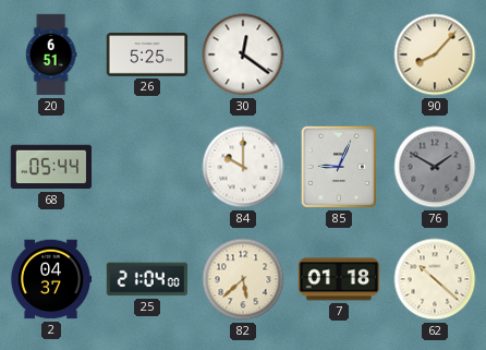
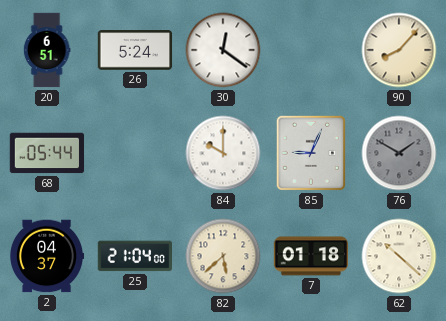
26: 5:25 -> 5:24
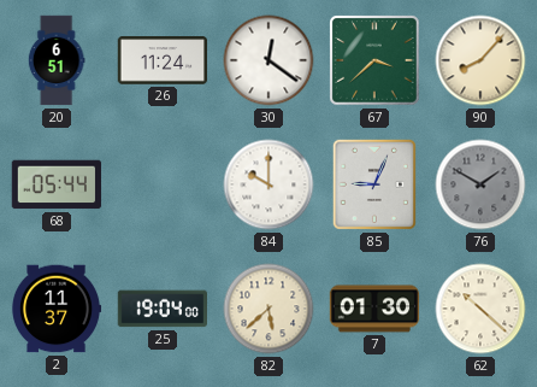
26: 5:24 -> 11:24
67: none -> 3:38
2: 04:37 -> 11:37
25: 21:04 -> 19:04
7: 01:18 -> 01:30
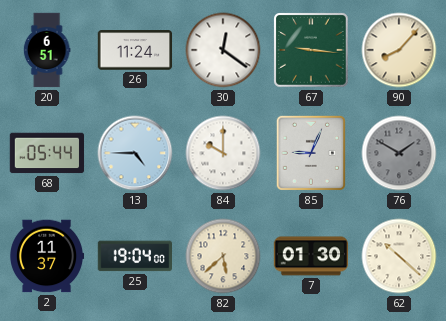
67: 3:38 -> 9:16
13: none -> 4:45
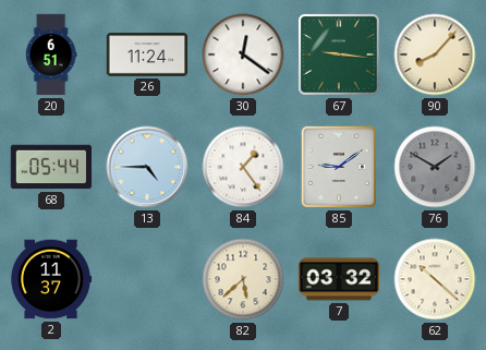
84: 10:00 -> 1:24
85: 9:04 -> 9:09
25: 19:04 -> none
7: 01:30 -> 03:32
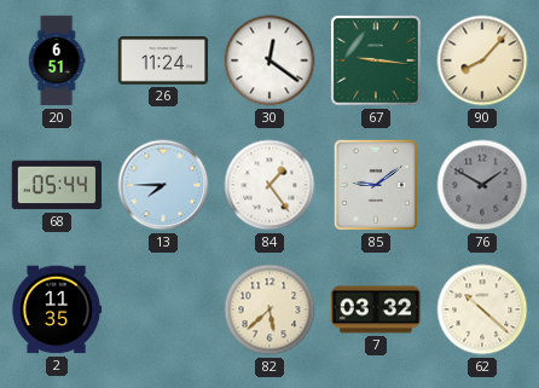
13: 4:45 -> 7:45
2: 11:37 -> 11:35
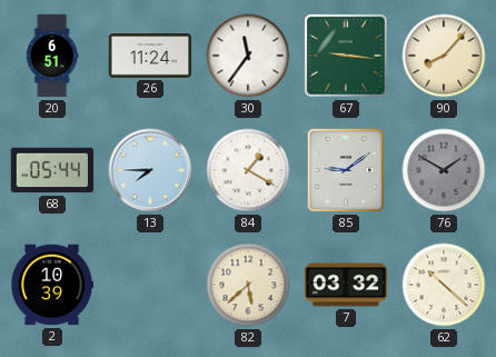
30: 12:21 -> 11:36
84: 1:24 -> 1:20
2: 11:35 -> 10:39
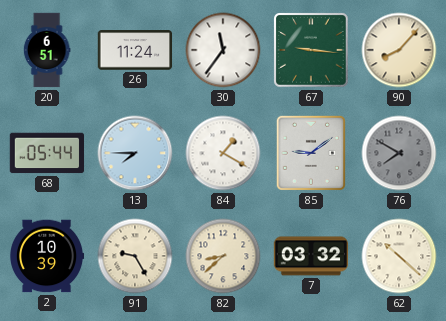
76: 1:50 -> 7:50
91: none -> 9:25
82: 5:38 -> 8:38
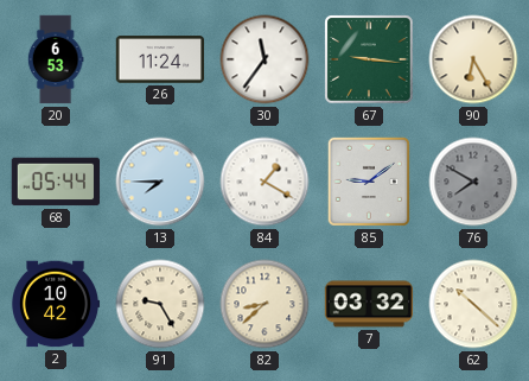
20: 6:51 -> 6:53
90: 8:07 -> 6:25
2: 10:39 -> 10:42
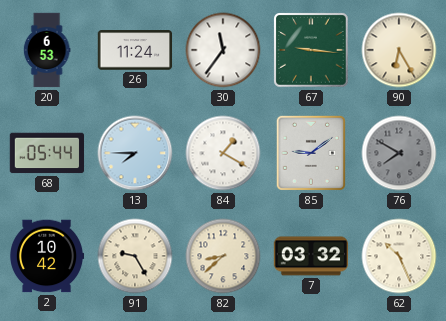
62: 10:22 -> 10:26
